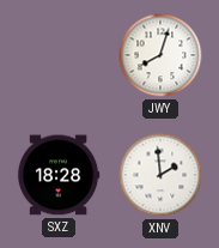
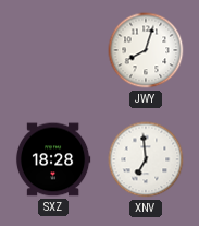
XNV: 1:59 -> 6:59
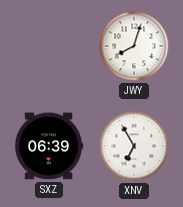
SXZ: 18:28 -> 06:39
XNV: 6:59 -> 6:55
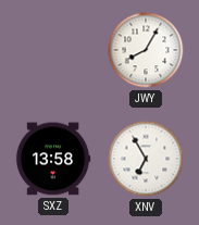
JWY: 8:03 -> 8:05
SXZ: 06:39 -> 13:58
